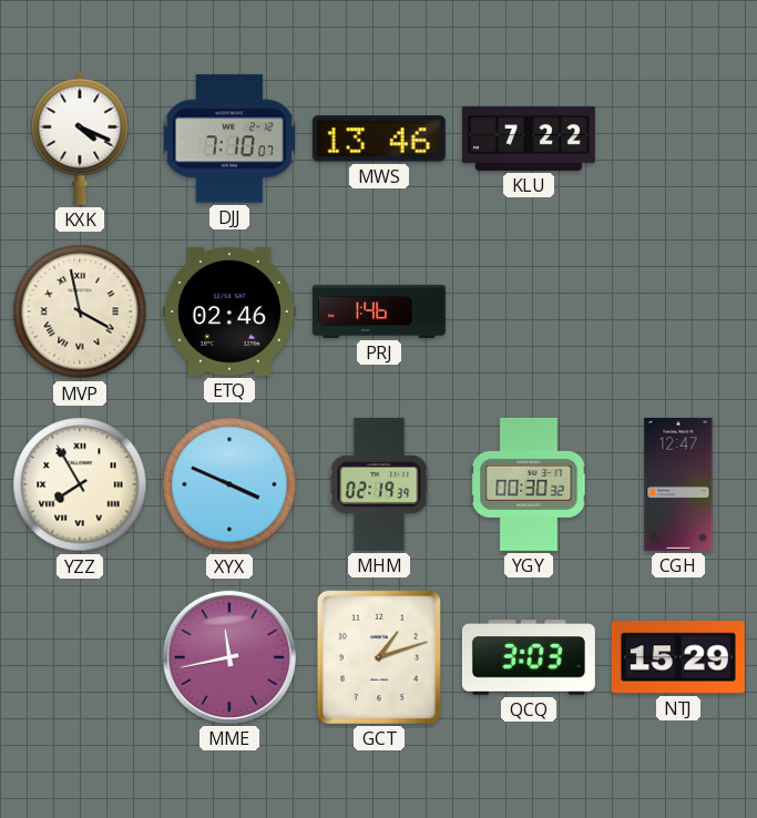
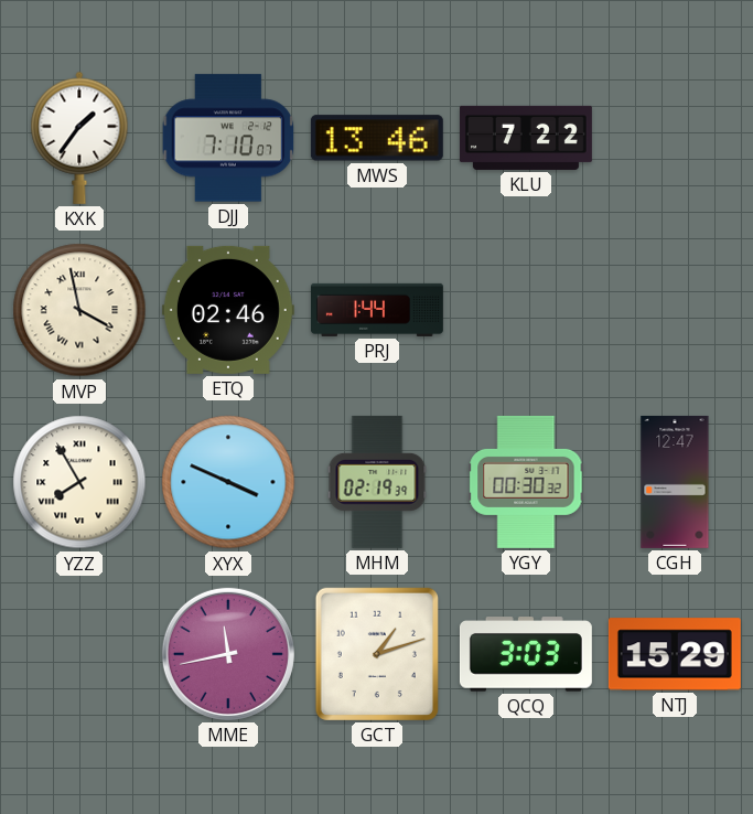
KXK: 4:19 -> 1:36
PRJ: 1:46 -> 1:44
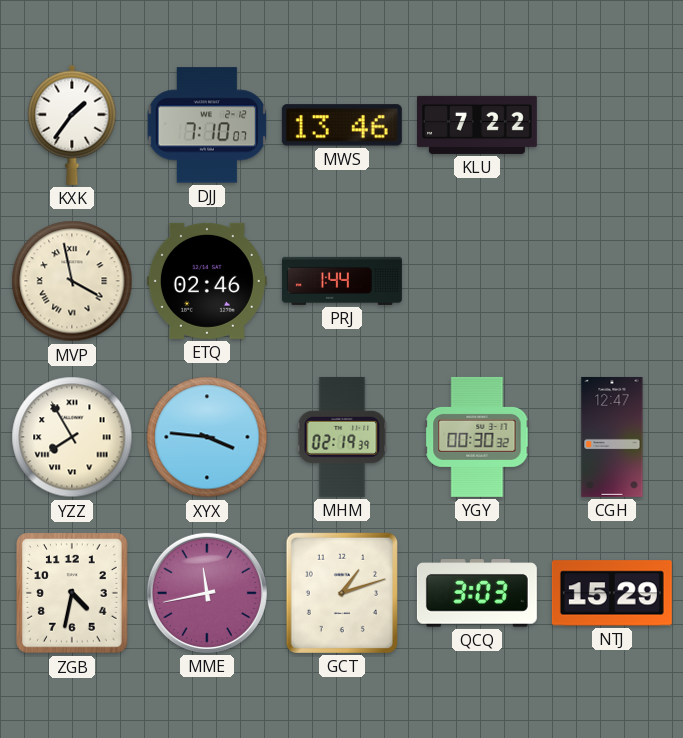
XYX: 3:49 -> 3:46
ZGB: none -> 4:32
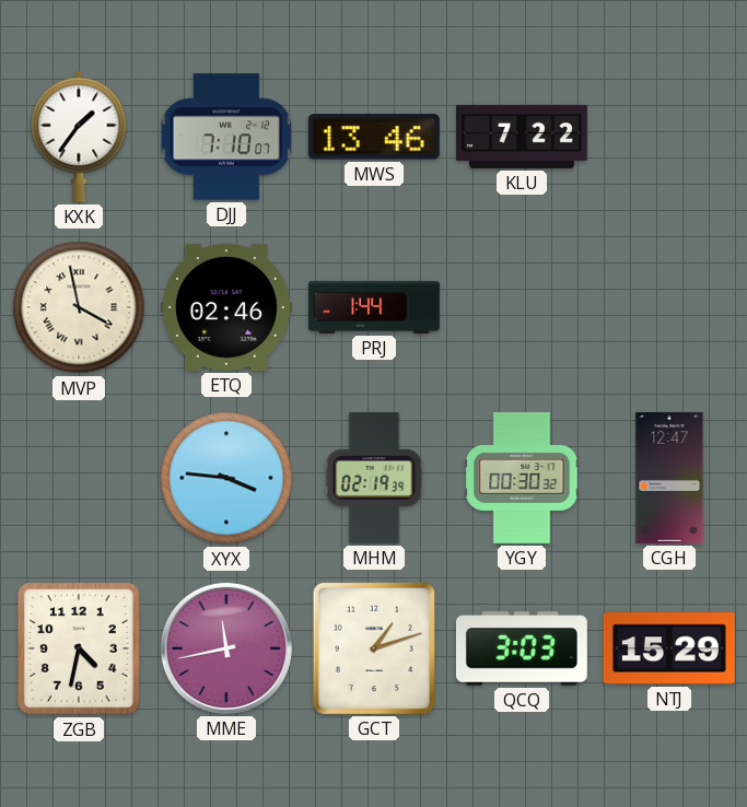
YZZ: 7:55 -> none
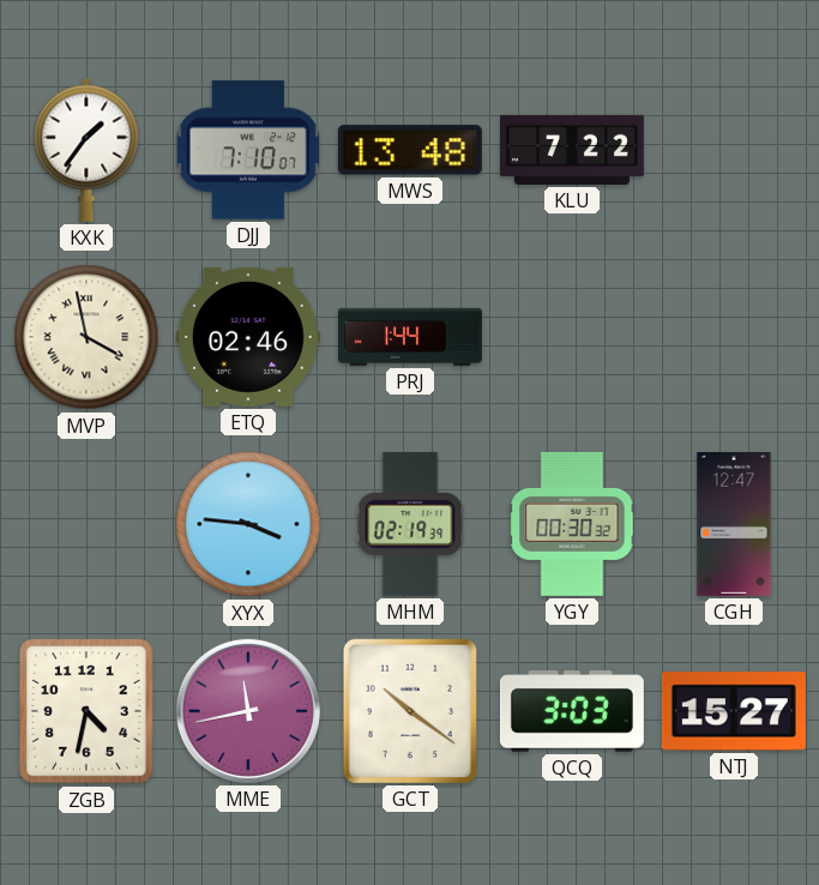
MWS: 13:46 -> 13:48
GCT: 1:12 -> 10:21
NTJ: 15:29 -> 15:27
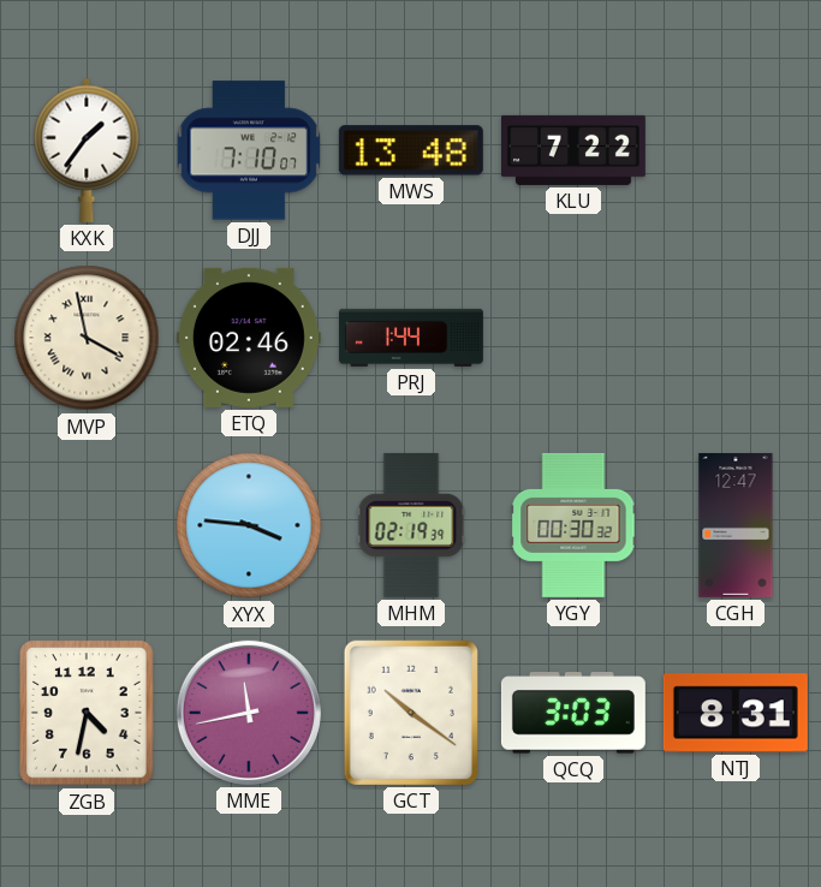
NTJ: 15:27 -> 8:31
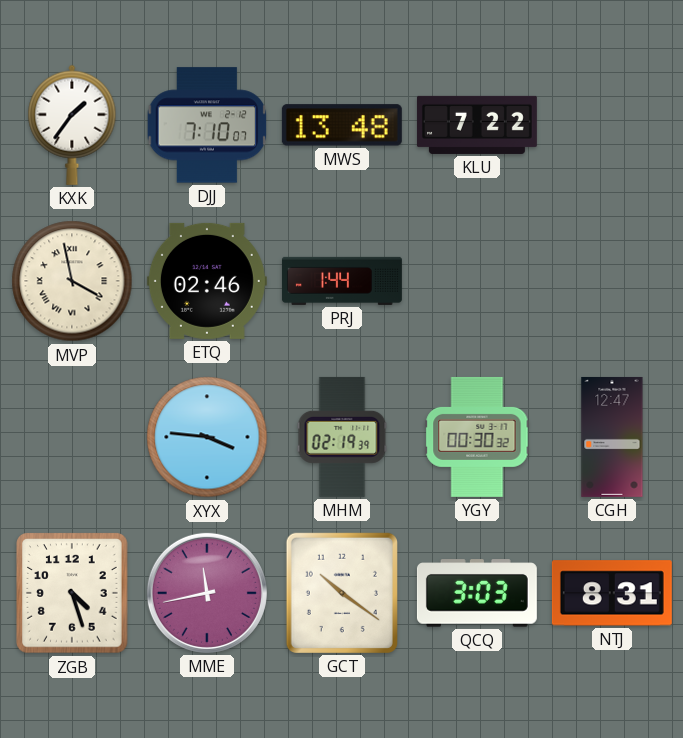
ZGB: 4:32 -> 4:27
